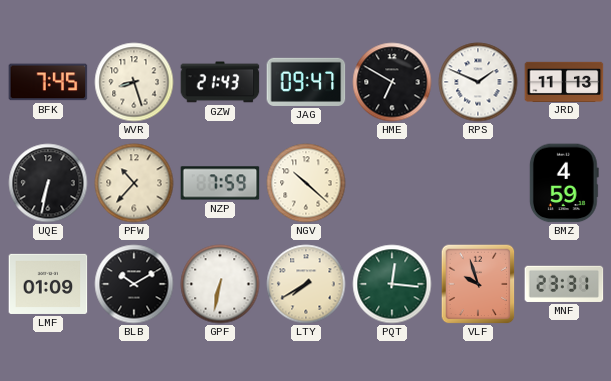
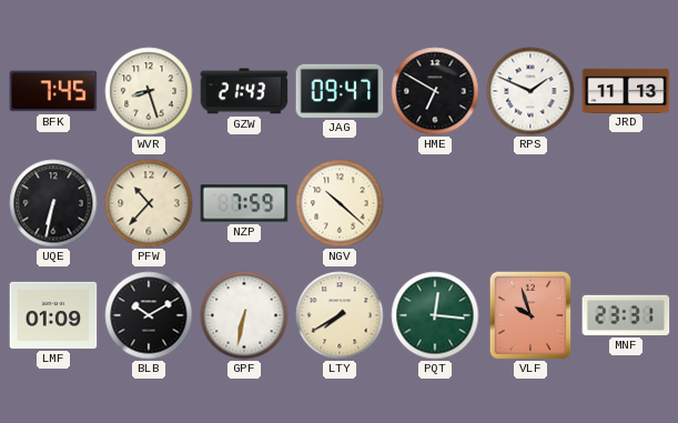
BMZ: 4:59 -> none
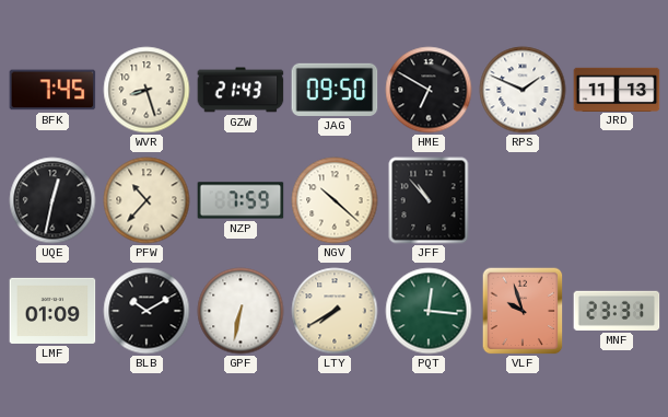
JAG: 09:47 -> 09:50
UQE: 6:32 -> 12:32
JFF: none -> 10:53
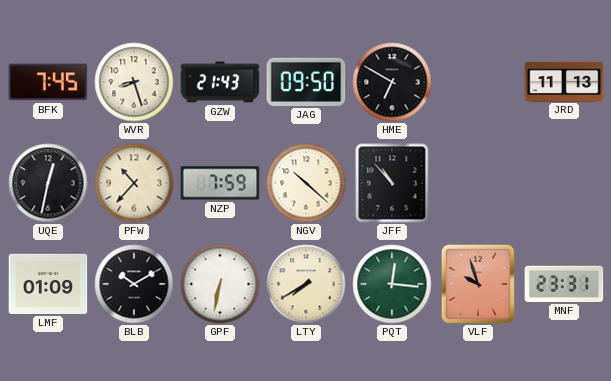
RPS: 1:49 -> none
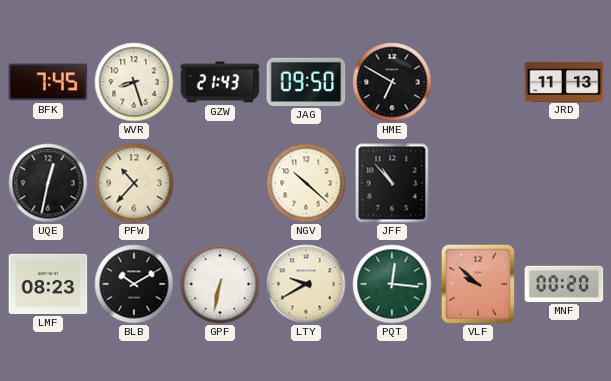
NZP: 7:59 -> none
LMF: 01:09 -> 08:23
LTY: 7:40 -> 9:40
VLF: 9:57 -> 9:52
MNF: 23:31 -> 00:20
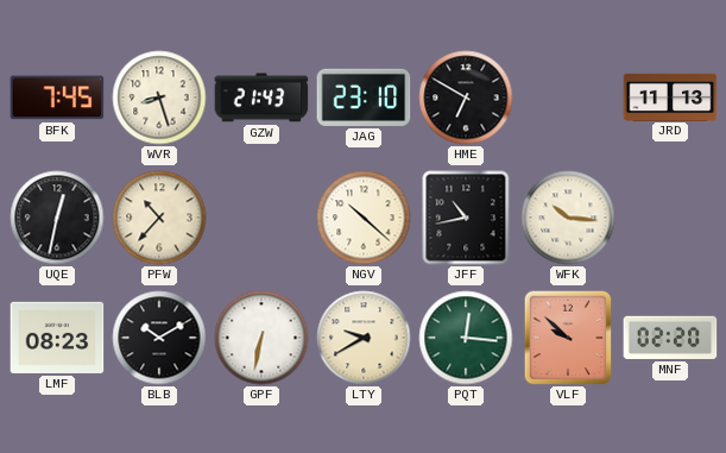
JAG: 09:50 -> 23:10
JFF: 10:53 -> 10:43
WFK: none -> 10:16
MNF: 00:20 -> 02:20
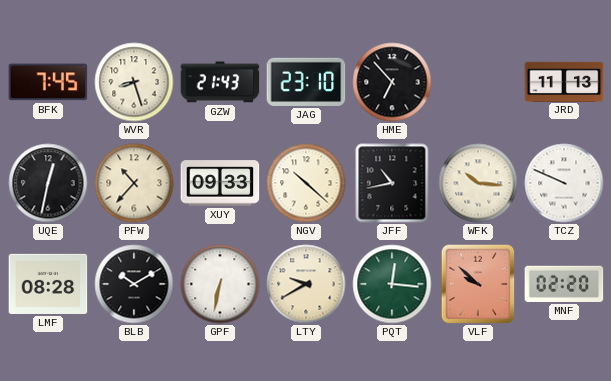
HME: 6:50 -> 6:53
XUY: none -> 09:33
TCZ: none -> 9:49
LMF: 08:23 -> 08:28
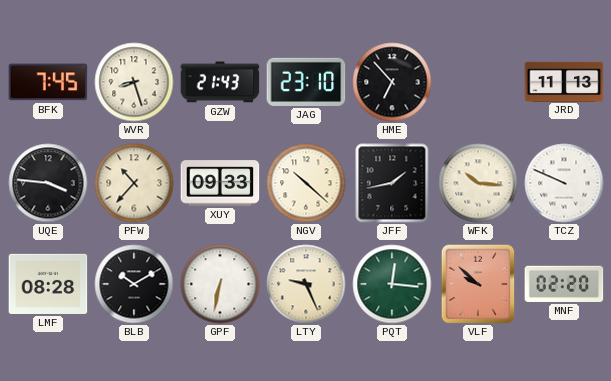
UQE: 12:32 -> 3:46
JFF: 10:43 -> 1:43
LTY: 9:40 -> 9:26
